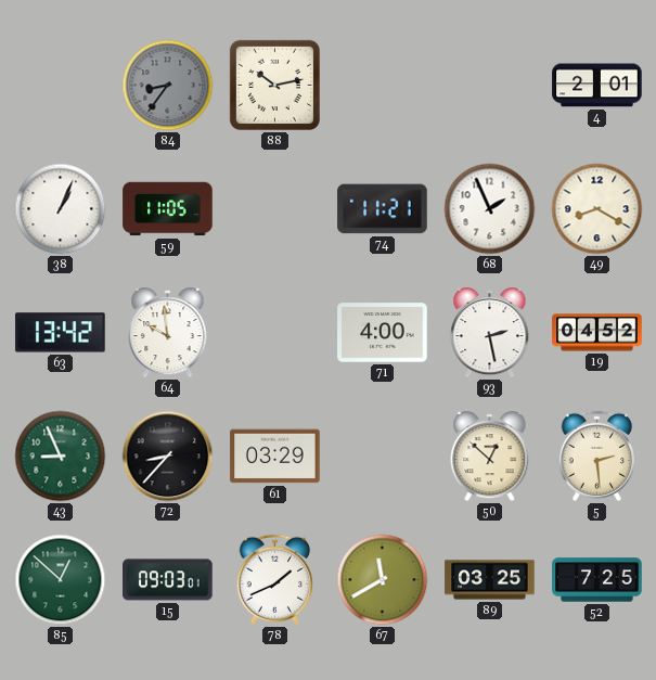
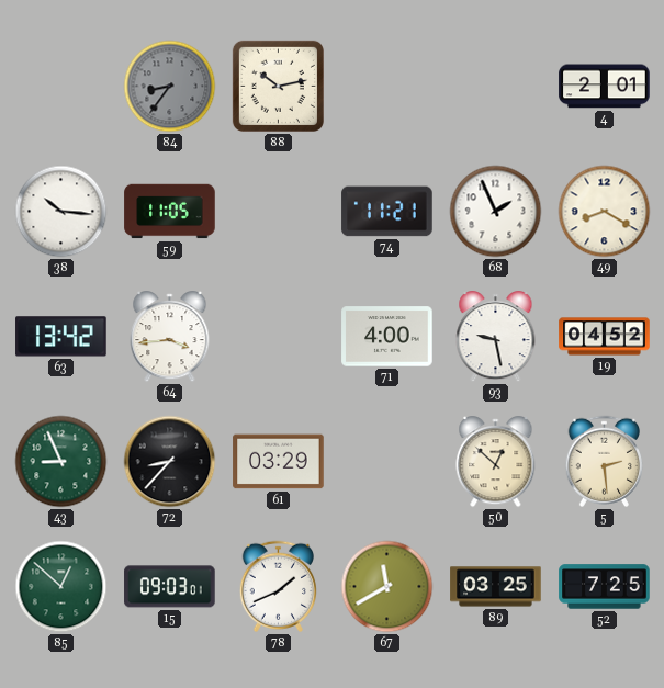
38: 1:04 -> 10:16
64: 9:59 -> 3:44
93: 2:28 -> 9:28
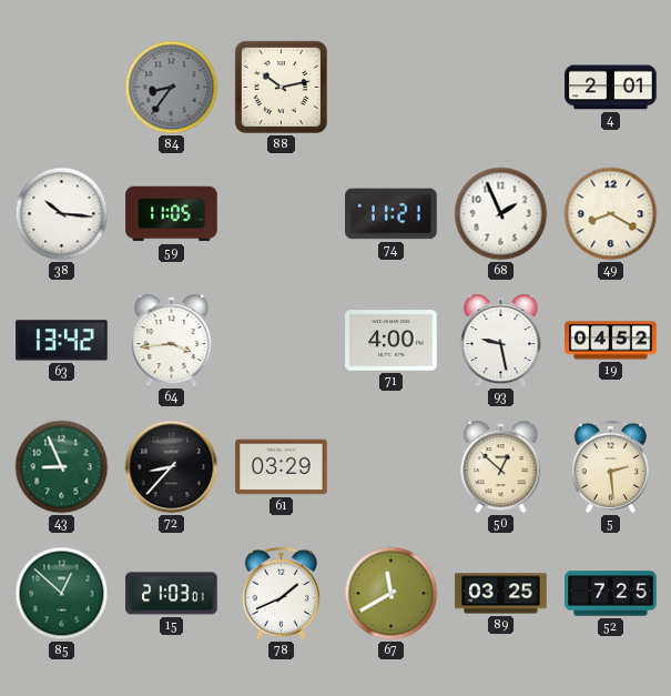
15: 09:03 -> 21:03
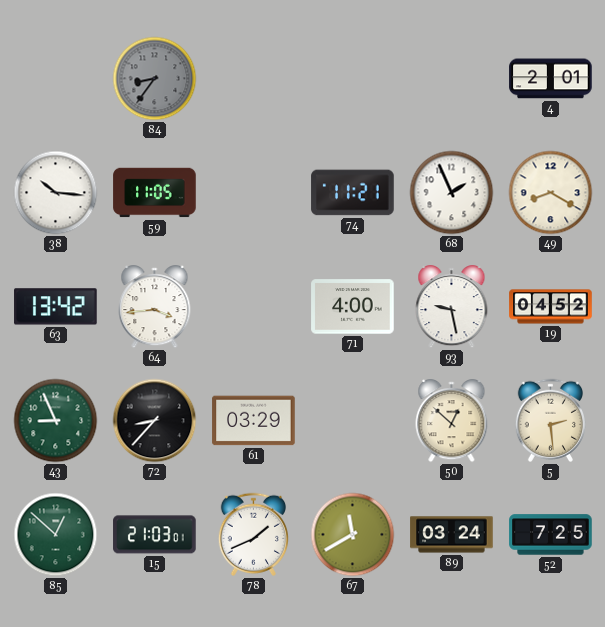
88: 10:13 -> none
89: 03:25 -> 03:24
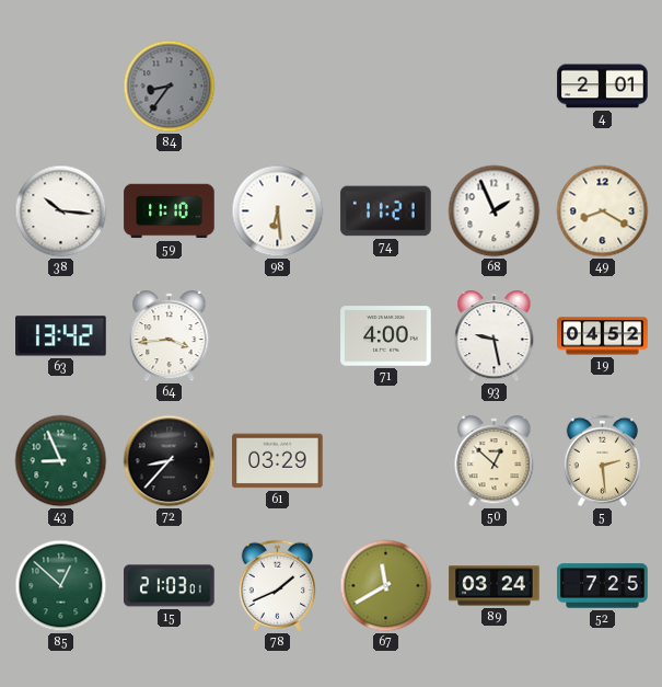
59: 11:05 -> 11:10
98: none -> 6:29
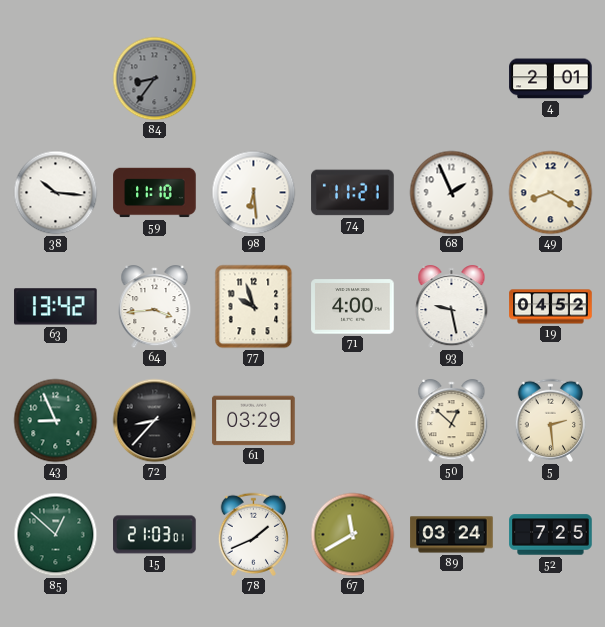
77: none -> 9:57
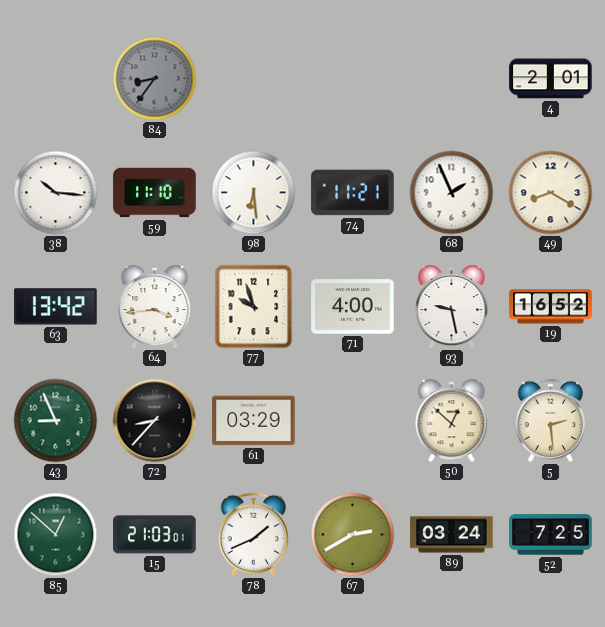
19: 04:52 -> 16:52
67: 11:40 -> 2:40
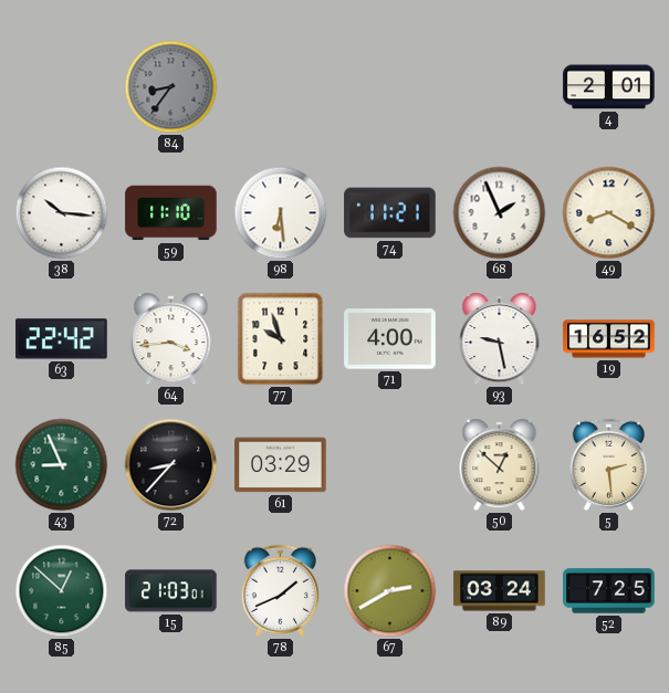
63: 13:42 -> 22:42
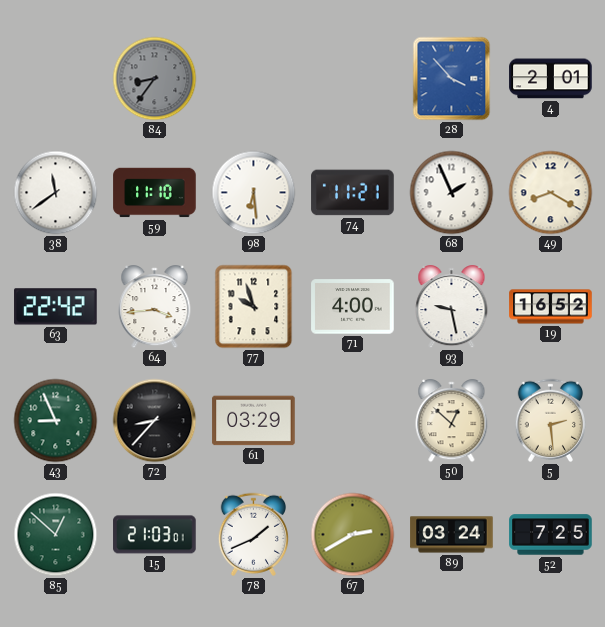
28: none -> 3:53
38: 10:16 -> 11:39
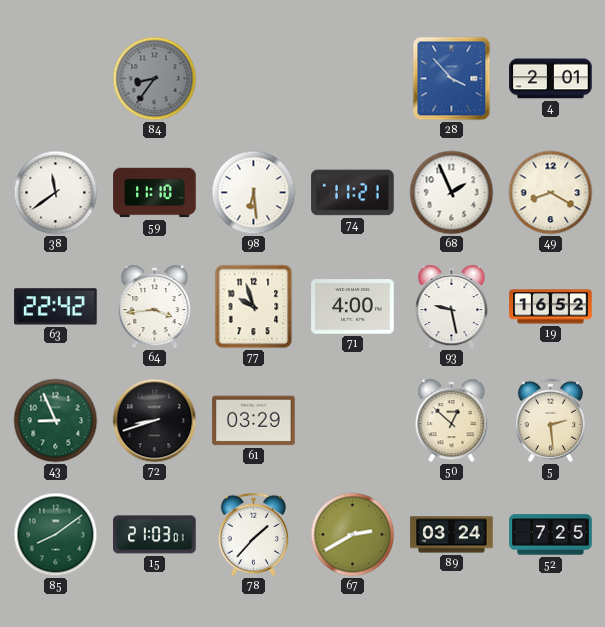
72: 8:37 -> 8:42
85: 12:52 -> 8:09
78: 1:41 -> 1:37
